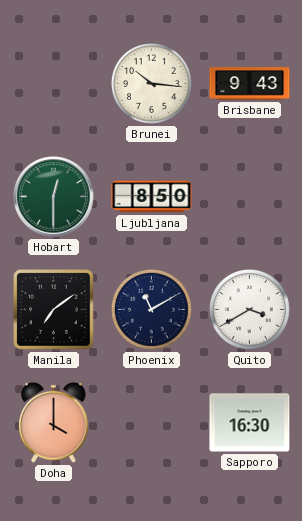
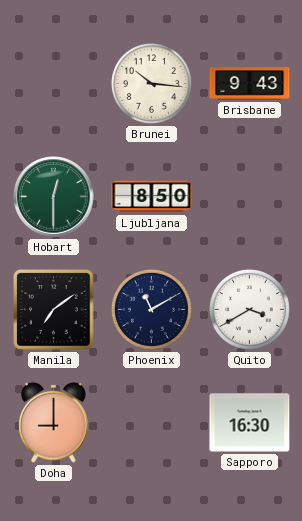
Doha: 4:00 -> 9:00
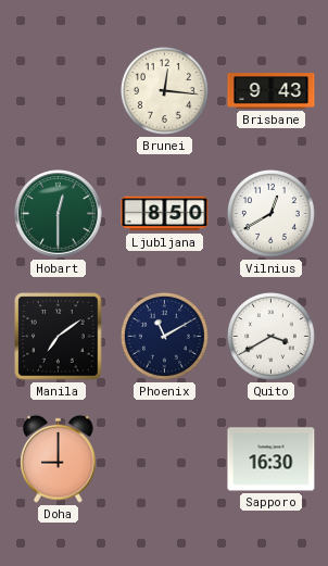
Brunei: 10:16 -> 12:16
Vilnius: none -> 12:40
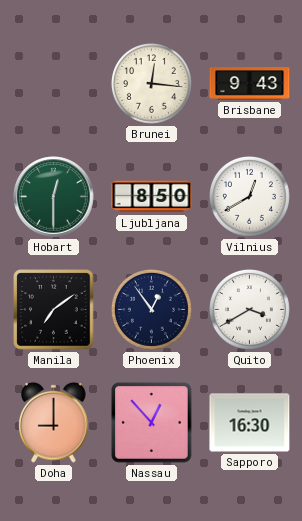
Phoenix: 11:10 -> 12:54
Nassau: none -> 12:53
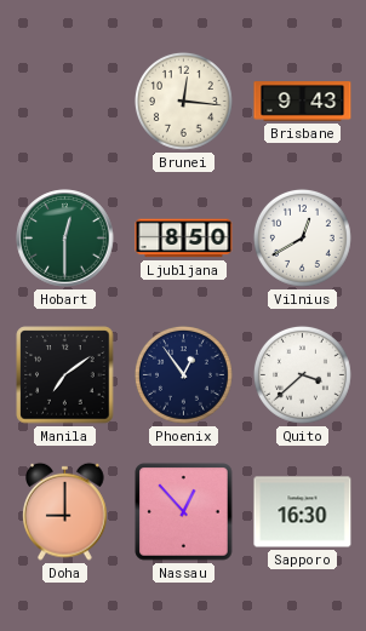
Quito: 3:40 -> 3:38
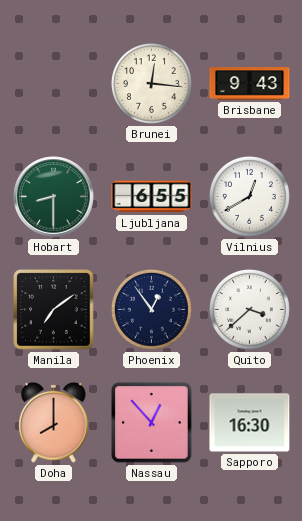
Hobart: 12:30 -> 8:30
Ljubljana: 8:50 -> 6:55
Doha: 9:00 -> 8:00
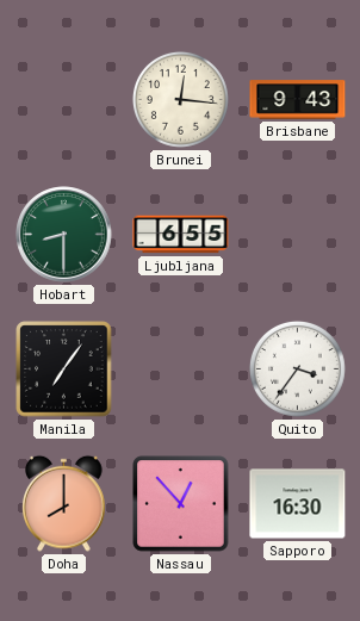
Vilnius: 12:40 -> none
Manila: 7:09 -> 7:06
Phoenix: 12:54 -> none
Quito: 3:38 -> 3:36
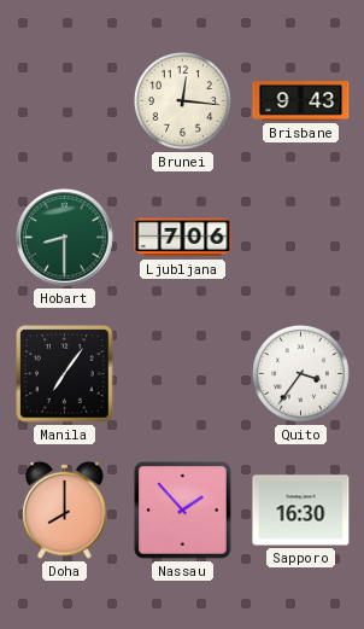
Ljubljana: 6:55 -> 7:06
Nassau: 12:53 -> 1:53
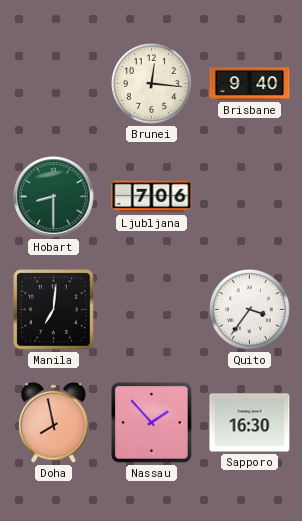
Brisbane: 9:43 -> 9:40
Manila: 7:06 -> 7:01
Doha: 8:00 -> 7:58
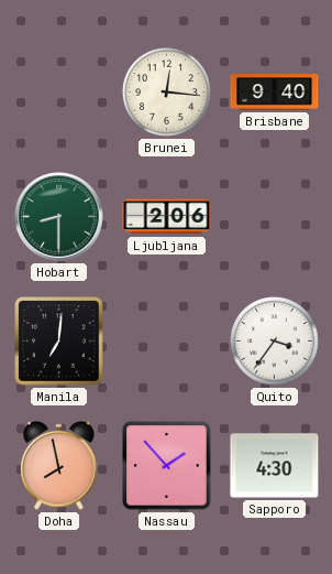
Ljubljana: 7:06 -> 2:06
Sapporo: 16:30 -> 4:30
